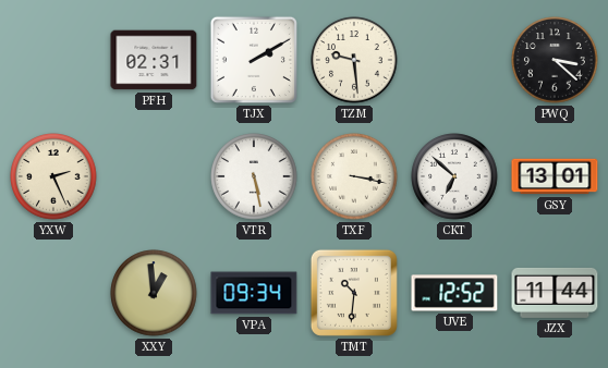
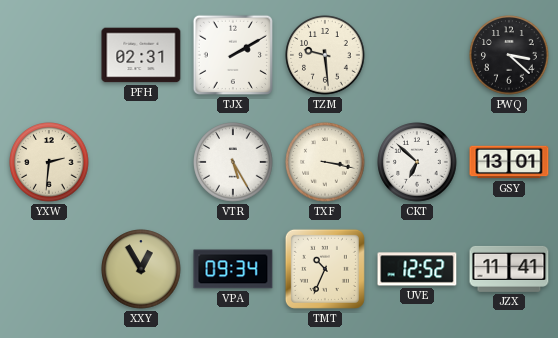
YXW: 2:26 -> 2:31
VTR: 5:28 -> 5:25
XXY: 12:59 -> 12:55
TMT: 10:31 -> 10:34
JZX: 11:44 -> 11:41
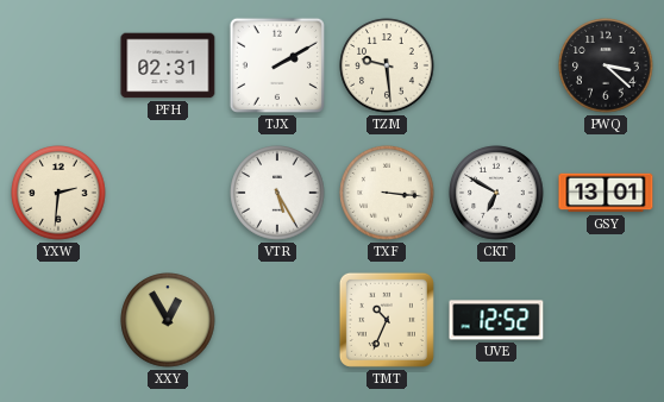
TXF: 3:17 -> 3:16
CKT: 6:52 -> 6:50
VPA: 09:34 -> none
JZX: 11:41 -> none
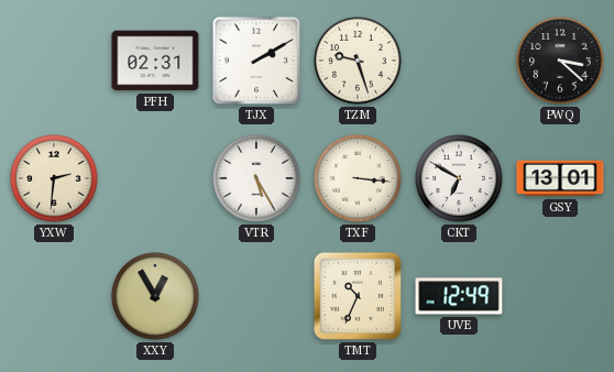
TZM: 9:29 -> 9:27
UVE: 12:52 -> 12:49
